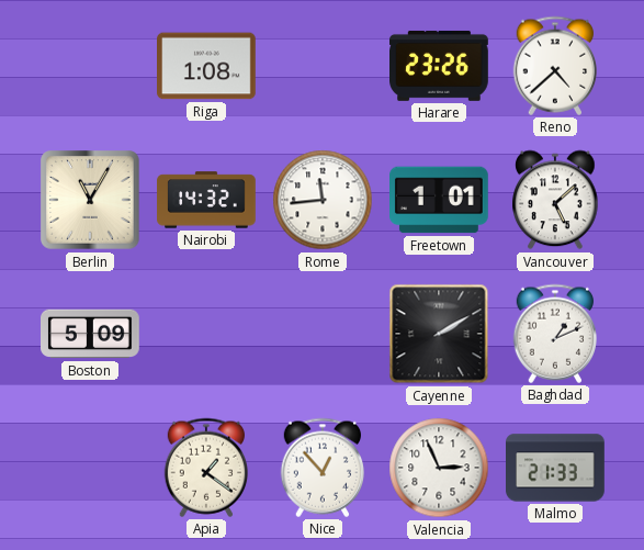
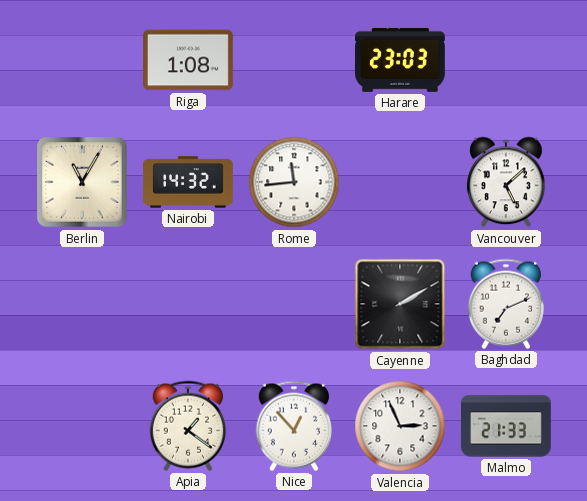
Harare: 23:26 -> 23:03
Reno: 4:38 -> none
Freetown: 1:01 -> none
Boston: 5:09 -> none
Baghdad: 1:11 -> 7:11
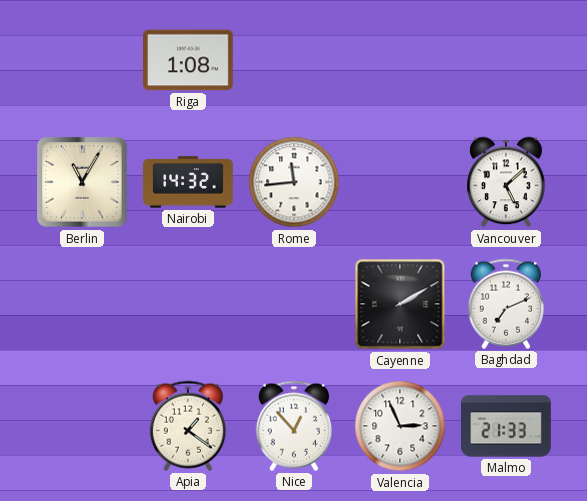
Harare: 23:03 -> none
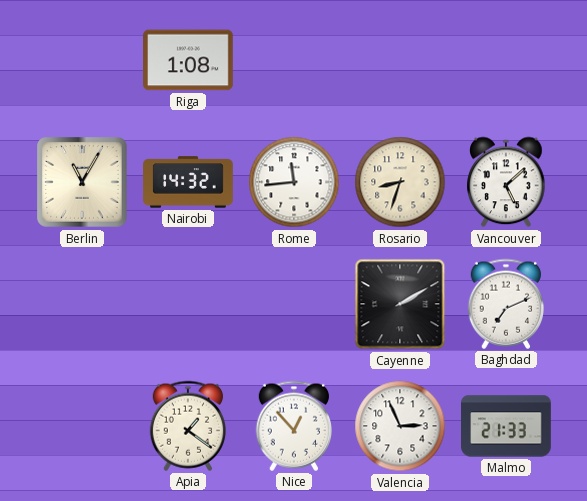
Rosario: none -> 8:33
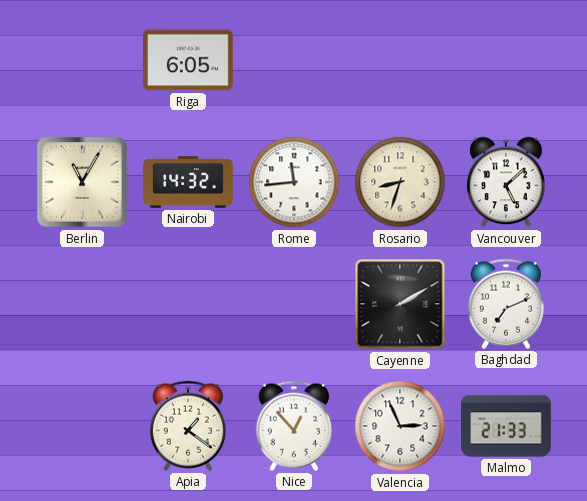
Riga: 1:08 -> 6:05
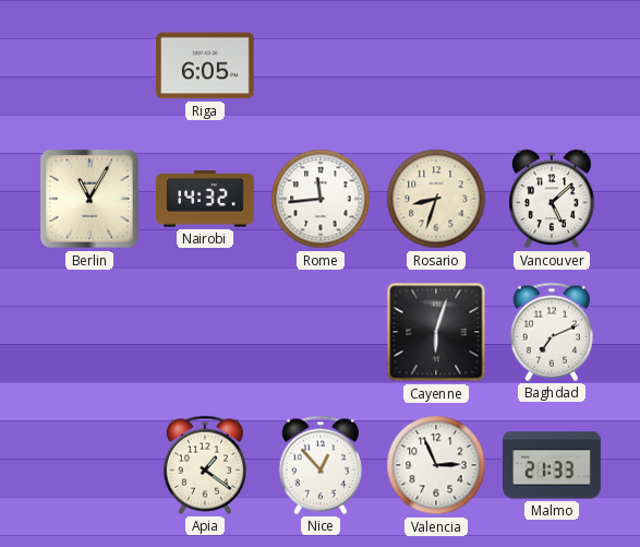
Cayenne: 2:10 -> 6:03
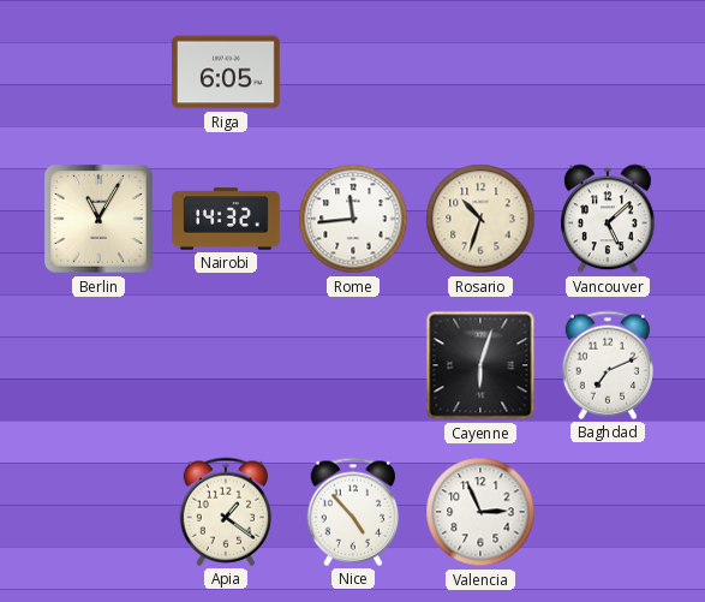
Rosario: 8:33 -> 10:33
Nice: 12:53 -> 4:53
Malmo: 21:33 -> none
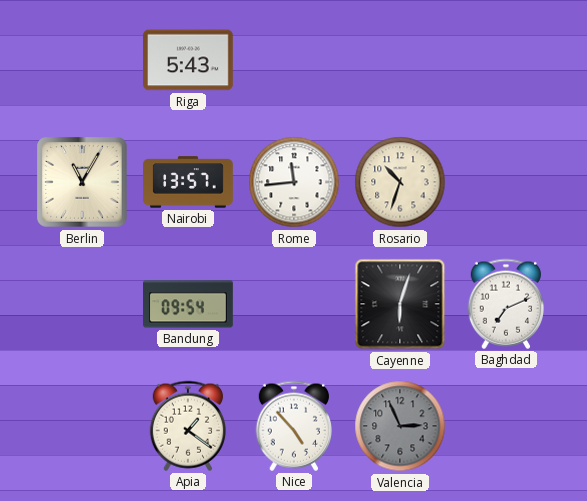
Riga: 6:05 -> 5:43
Nairobi: 14:32 -> 13:57
Vancouver: 5:08 -> none
Bandung: none -> 09:54
Valencia dial: white -> grey
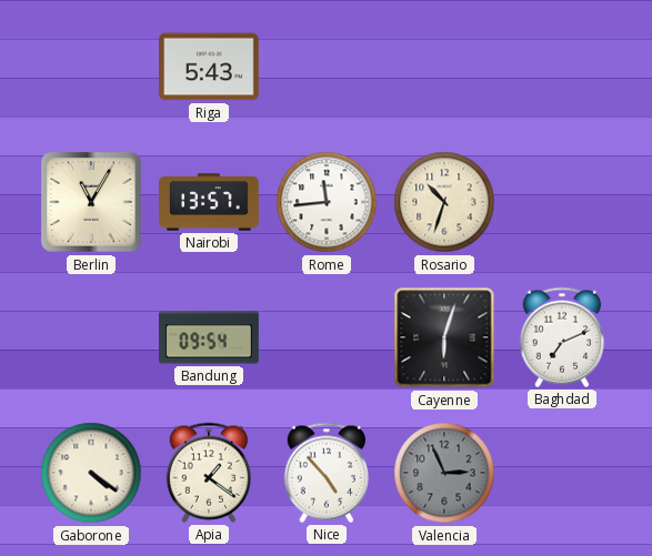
Gaborone: none -> 4:21
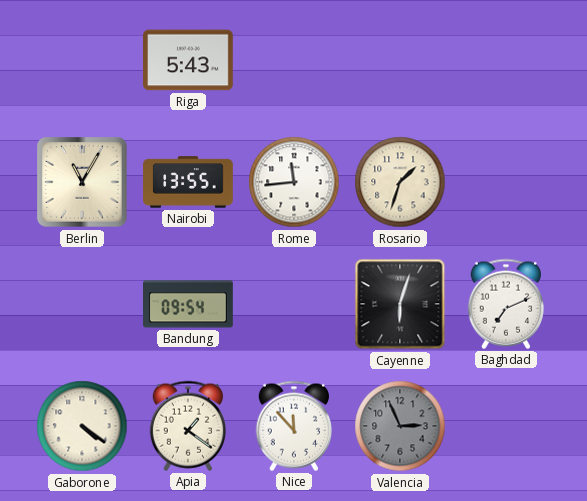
Nairobi: 13:57 -> 13:55
Rosario: 10:33 -> 1:33
Nice: 4:53 -> 11:53
